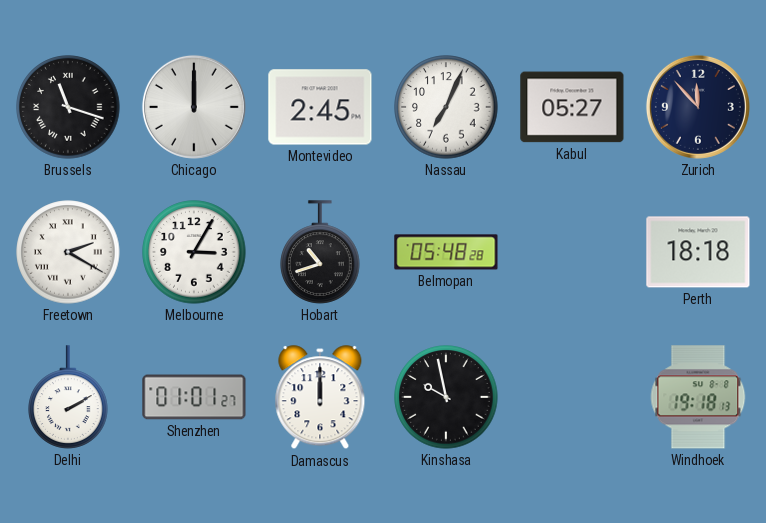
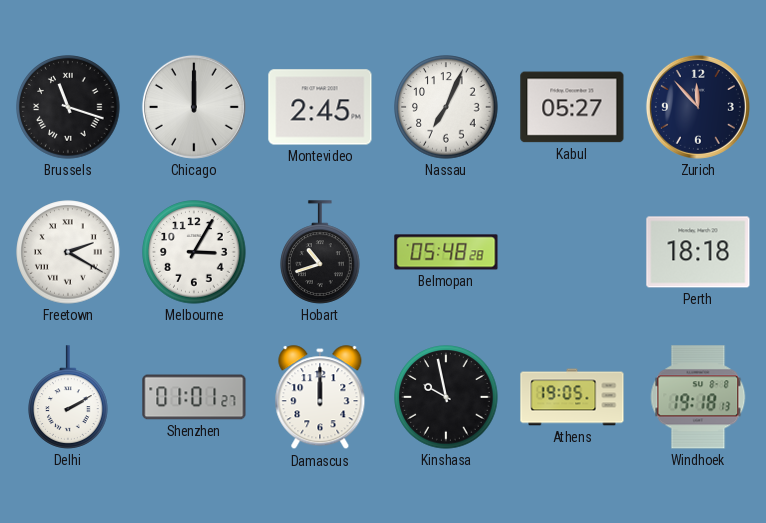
Athens: none -> 19:05
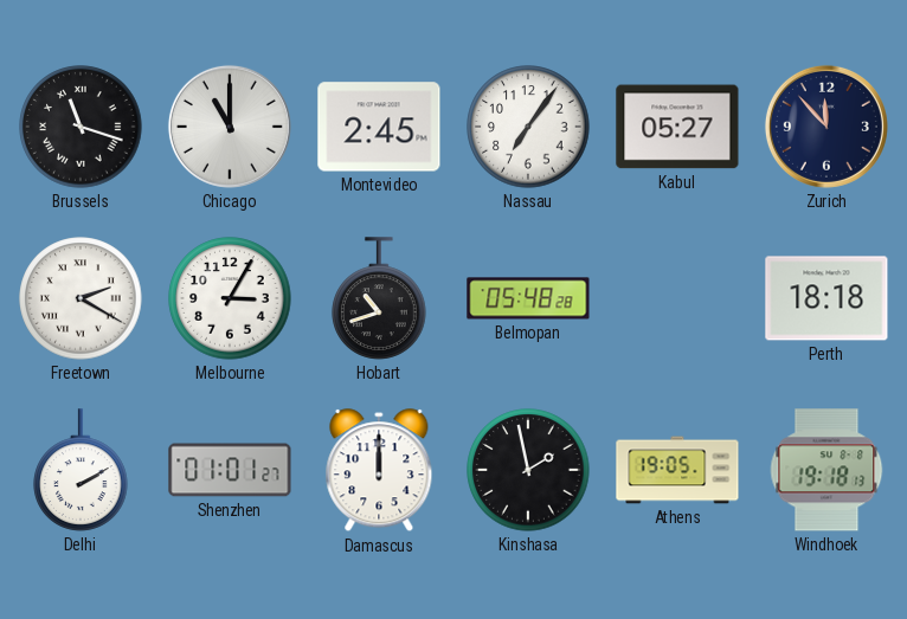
Chicago: 12:00 -> 11:00
Nassau: 7:04 -> 7:06
Kinshasa: 9:58 -> 1:58
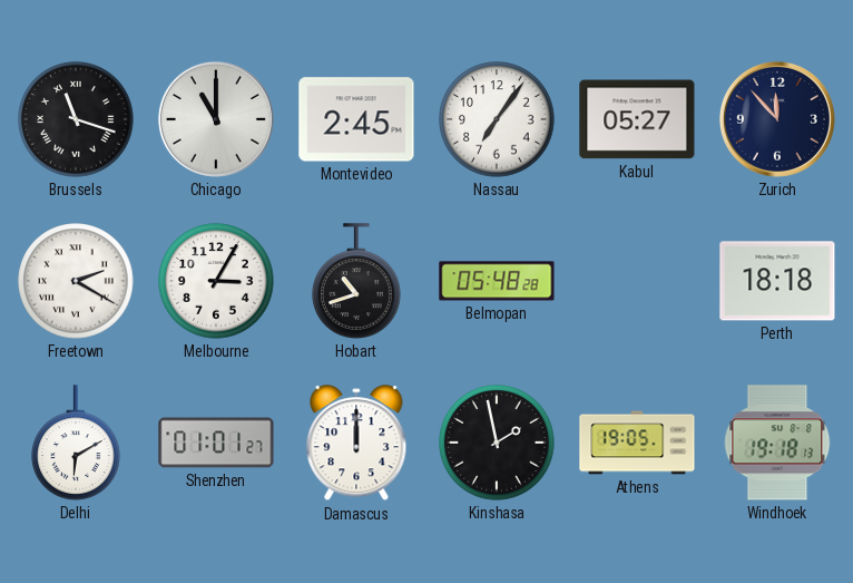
Delhi: 2:10 -> 6:10
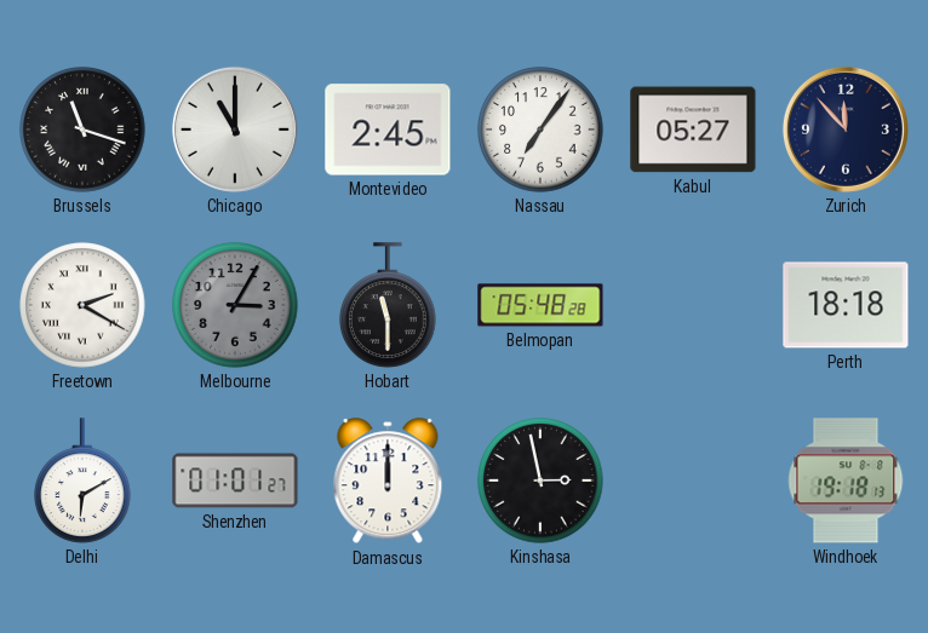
Melbourne dial: white -> grey
Hobart: 10:42 -> 11:30
Kinshasa: 1:58 -> 2:58
Athens: 19:05 -> none
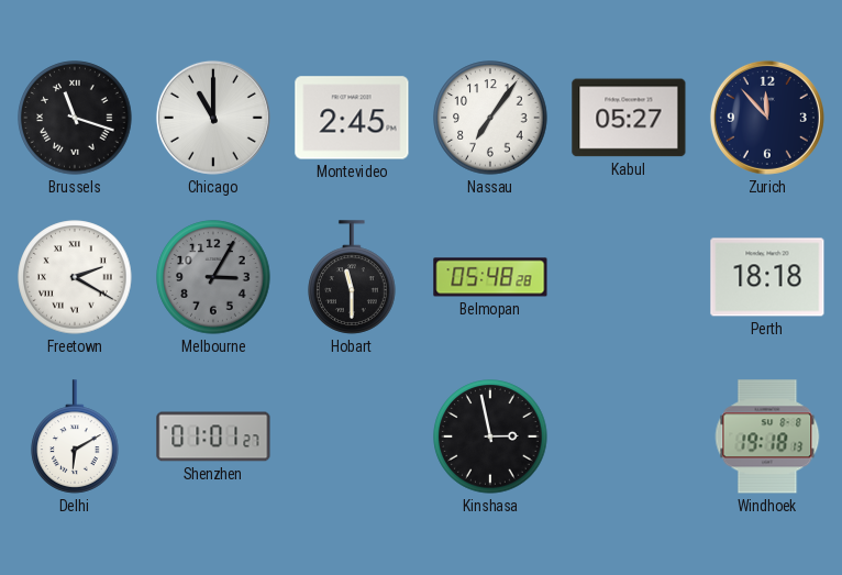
Damascus: 12:00 -> none
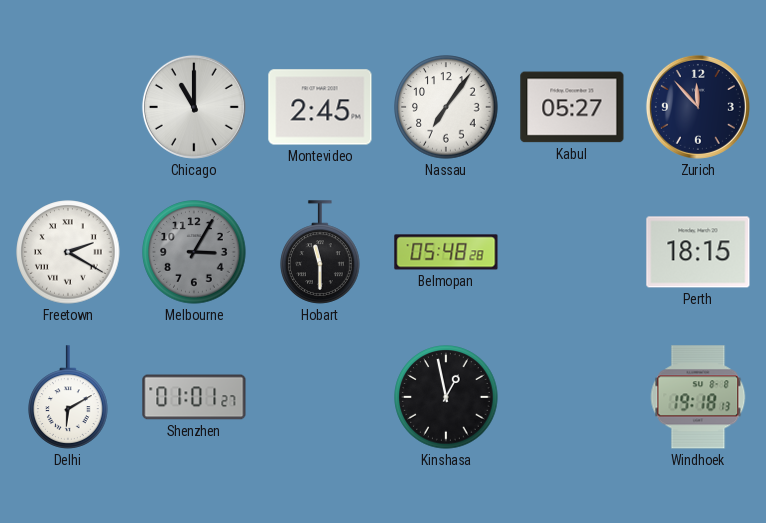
Brussels: 11:18 -> none
Perth: 18:18 -> 18:15
Kinshasa: 2:58 -> 12:58
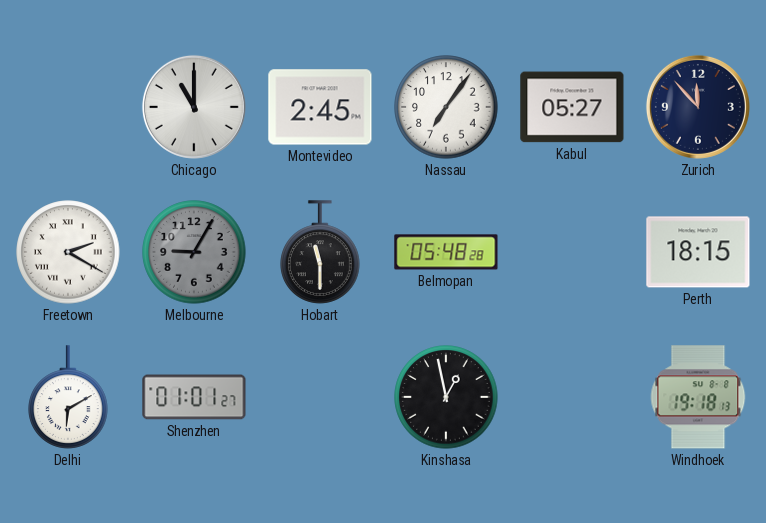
Melbourne: 3:05 -> 9:05
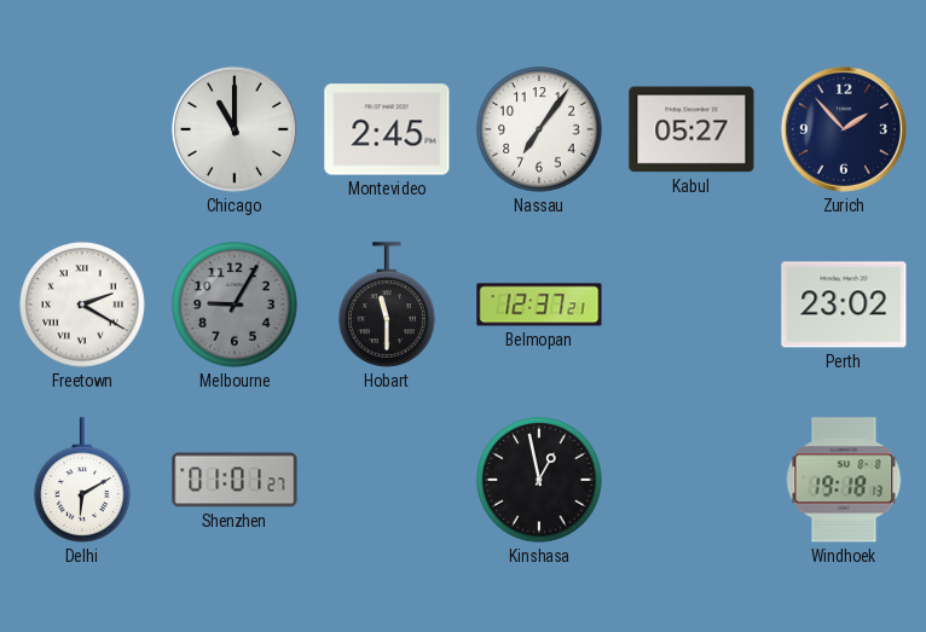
Zurich: 11:53 -> 1:53
Belmopan: 05:48 -> 12:37
Perth: 18:15 -> 23:02
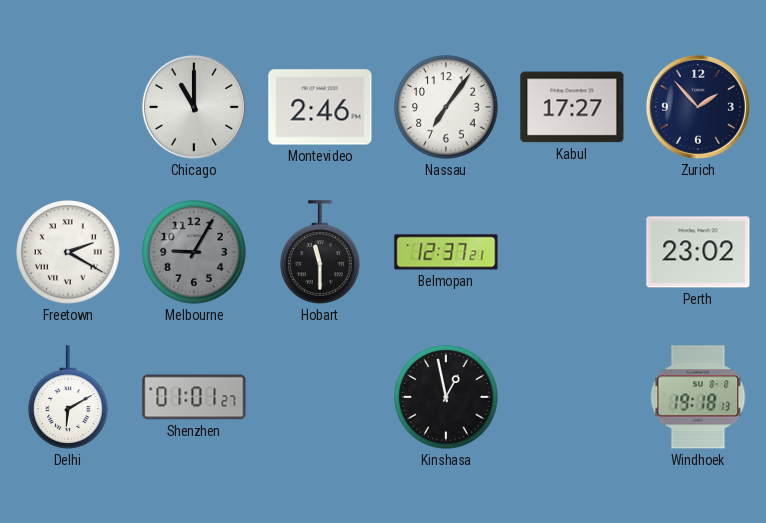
Montevideo: 2:45 -> 2:46
Kabul: 05:27 -> 17:27
